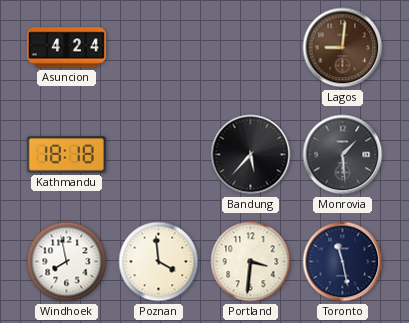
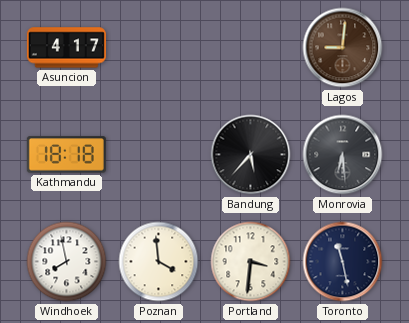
Asuncion: 4:24 -> 4:17
Monrovia: 1:29 -> 6:29
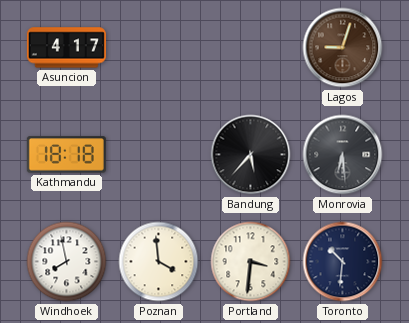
Lagos: 9:01 -> 9:03
Toronto: 11:28 -> 10:31
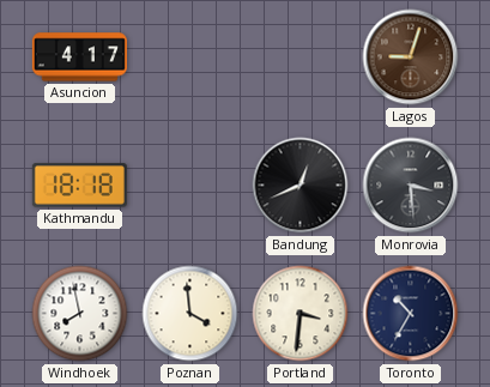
Bandung: 5:37 -> 12:41
Monrovia: 6:29 -> 3:29
Toronto: 10:31 -> 10:35
